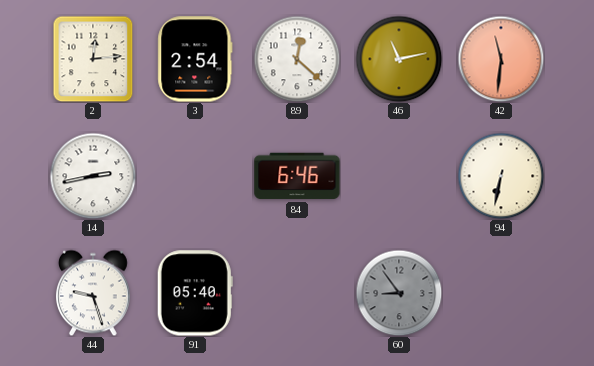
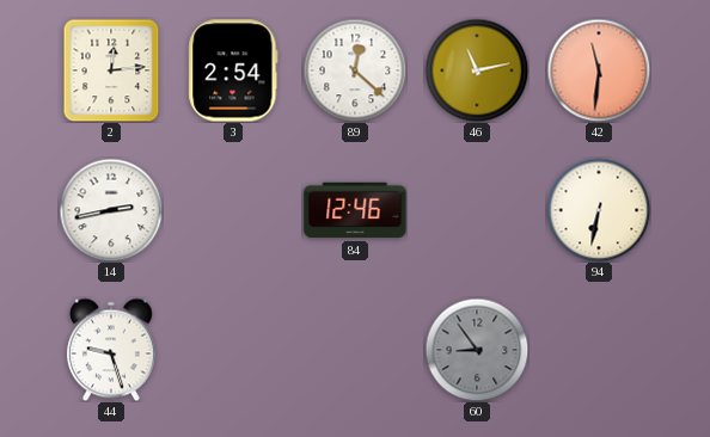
84: 6:46 -> 12:46
91: 05:40 -> none
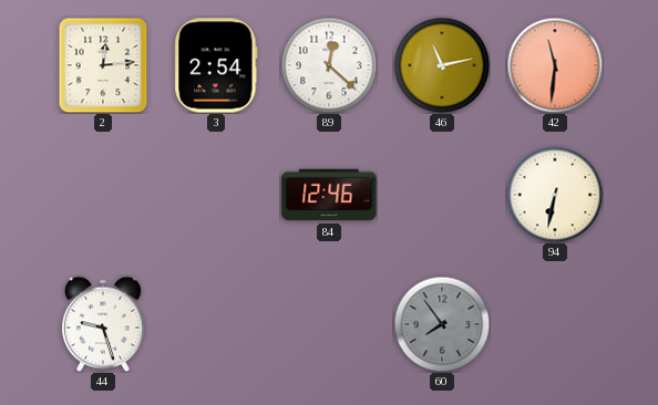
14: 2:43 -> none
60: 8:54 -> 7:54
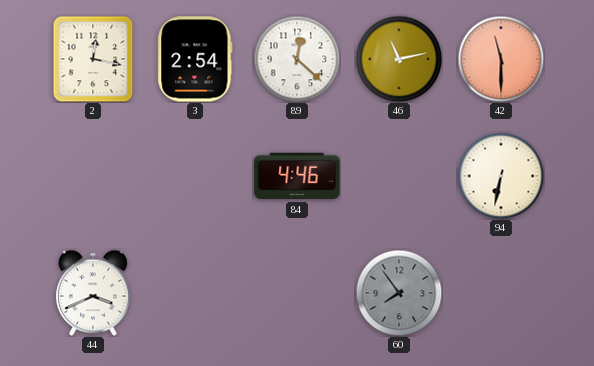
2: 12:14 -> 12:17
42: 11:31 -> 11:30
84: 12:46 -> 4:46
44: 9:27 -> 3:41
